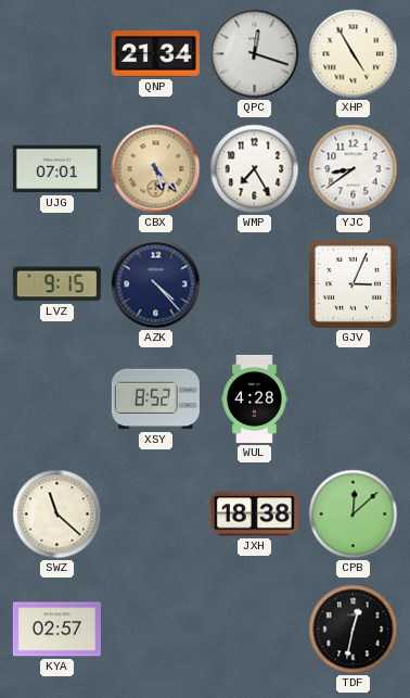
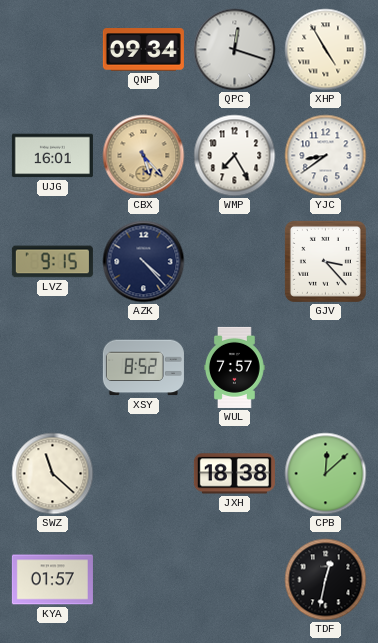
QNP: 21:34 -> 09:34
UJG: 07:01 -> 16:01
GJV: 3:04 -> 3:23
WUL: 4:28 -> 7:57
KYA: 02:57 -> 01:57
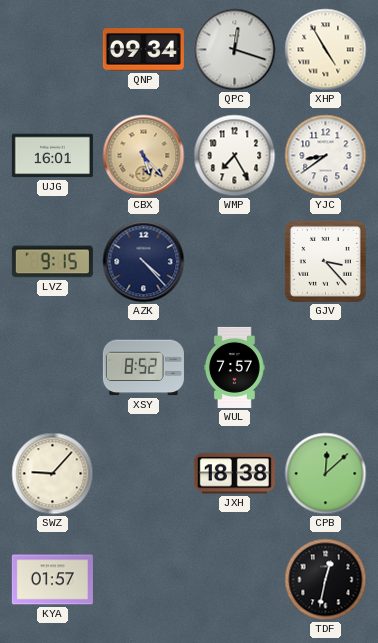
SWZ: 11:22 -> 9:07
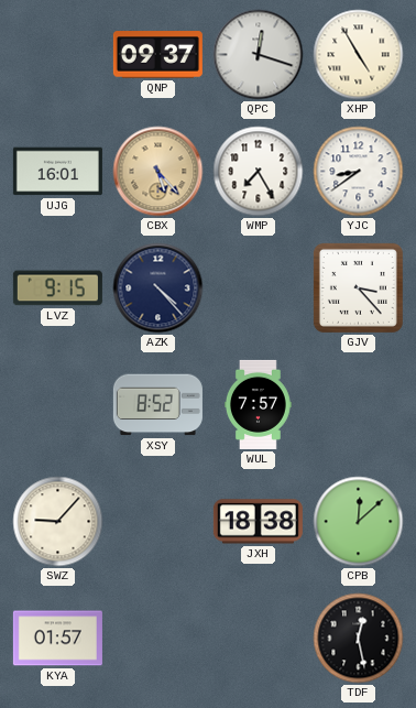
QNP: 09:34 -> 09:37
TDF: 12:32 -> 12:28
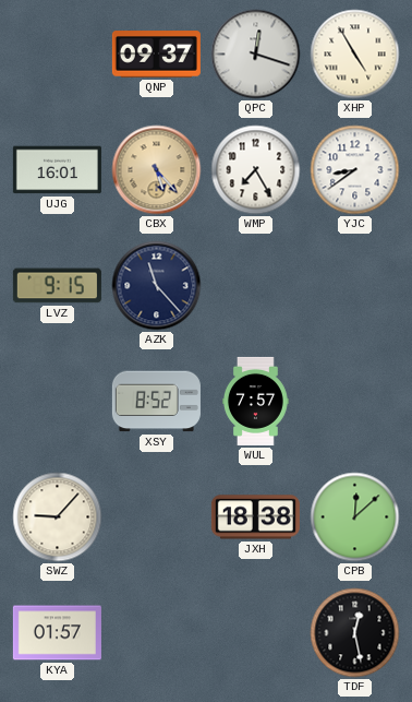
AZK: 4:23 -> 11:23
GJV: 3:23 -> none
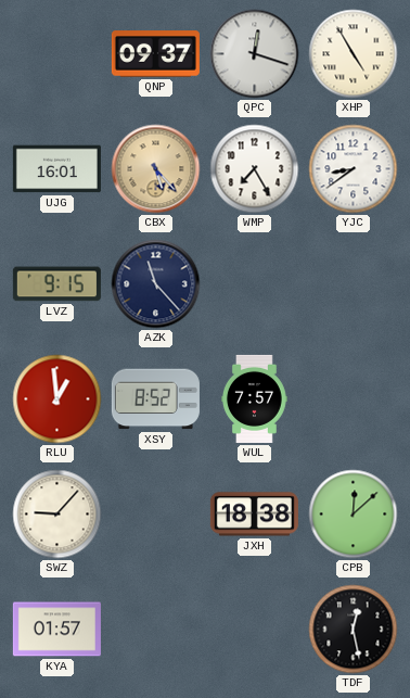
RLU: none -> 12:59
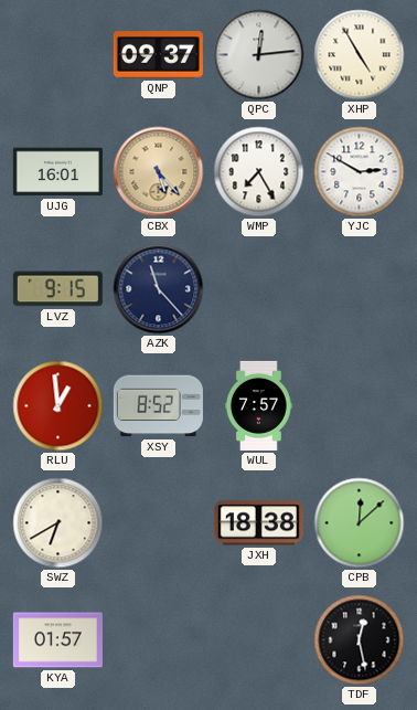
QPC: 12:18 -> 12:14
YJC: 8:39 -> 2:50
SWZ: 9:07 -> 6:40
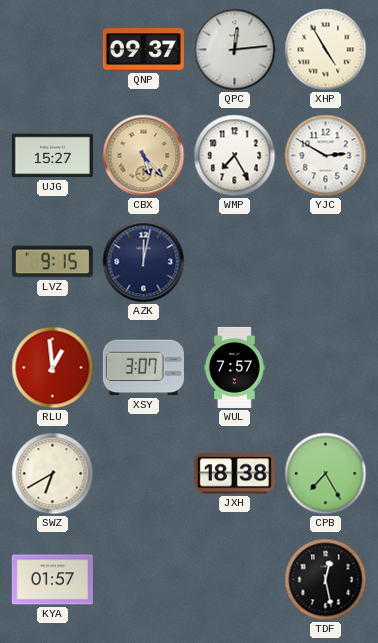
UJG: 16:01 -> 15:27
AZK: 11:23 -> 12:02
XSY: 8:52 -> 3:07
CPB: 12:08 -> 7:25
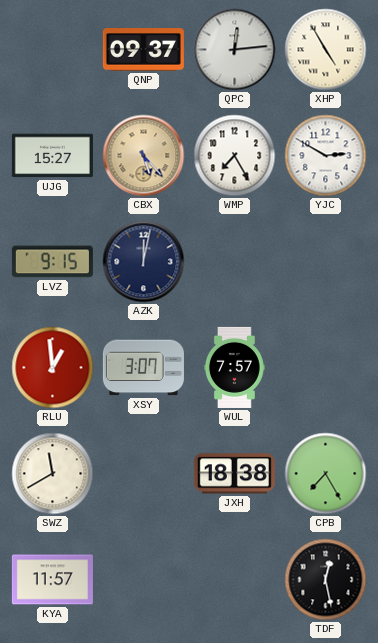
SWZ: 6:40 -> 11:40
KYA: 01:57 -> 11:57
